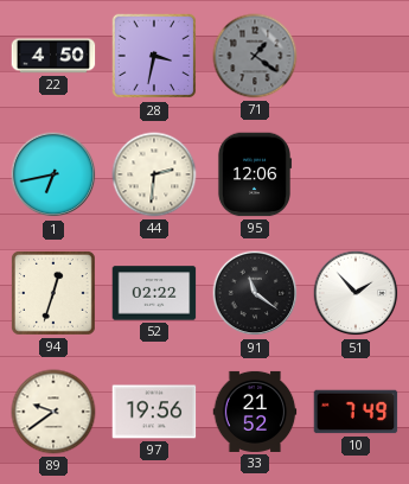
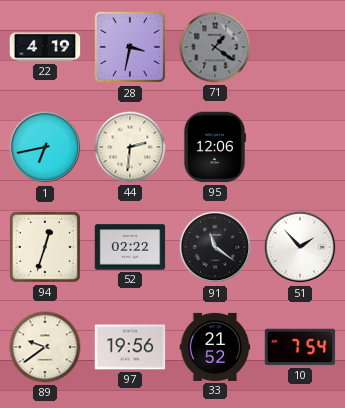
22: 4:50 -> 4:19
10: 7:49 -> 7:54
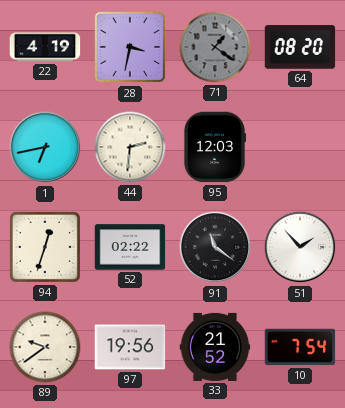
64: none -> 08:20
95: 12:06 -> 12:03
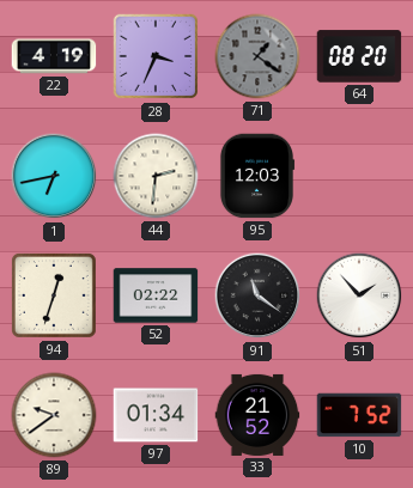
28: 3:32 -> 3:34
97: 19:56 -> 01:34
10: 7:54 -> 7:52
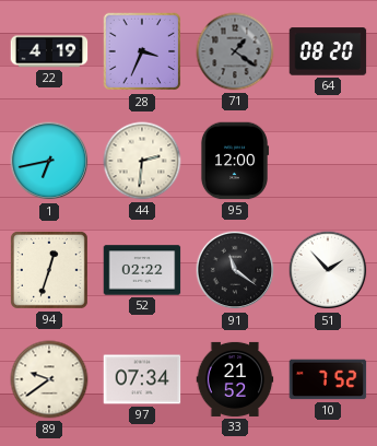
95: 12:03 -> 12:00
97: 01:34 -> 07:34
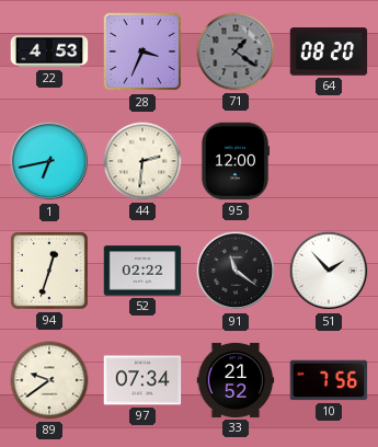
22: 4:19 -> 4:53
10: 7:52 -> 7:56
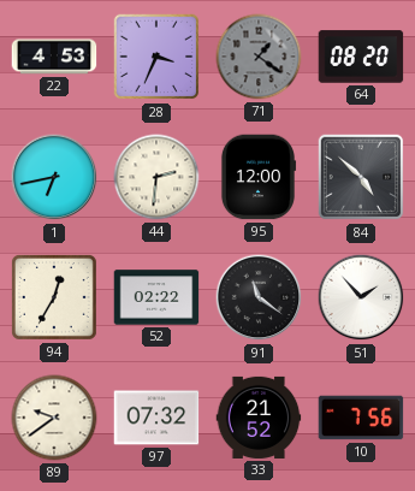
84: none -> 4:52
94: 12:33 -> 12:35
97: 07:34 -> 07:32
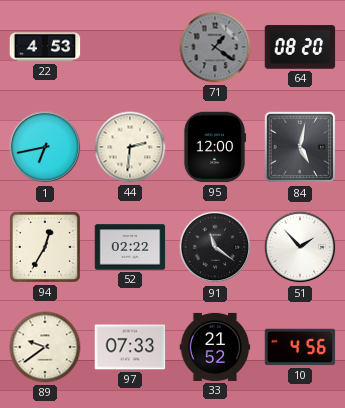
28: 3:34 -> none
84: 4:52 -> 5:02
97: 07:32 -> 07:33
10: 7:56 -> 4:56
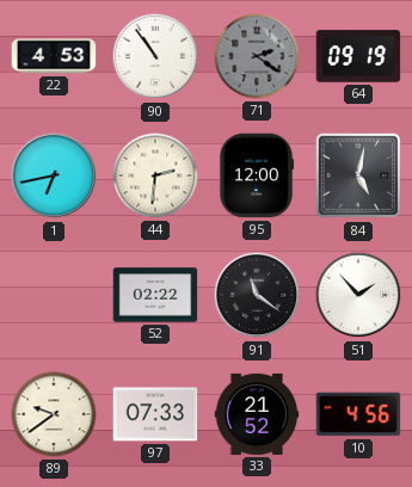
90: none -> 10:54
71: 1:21 -> 2:21
64: 08:20 -> 09:19
94: 12:35 -> none
